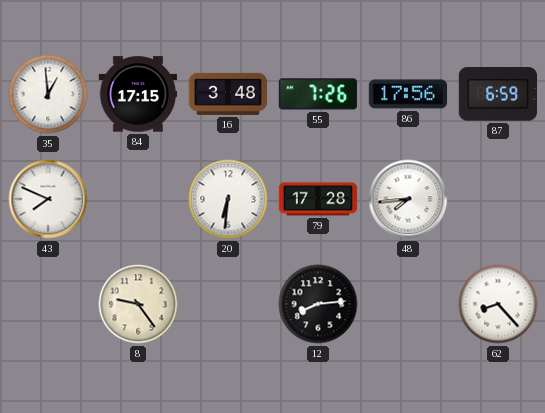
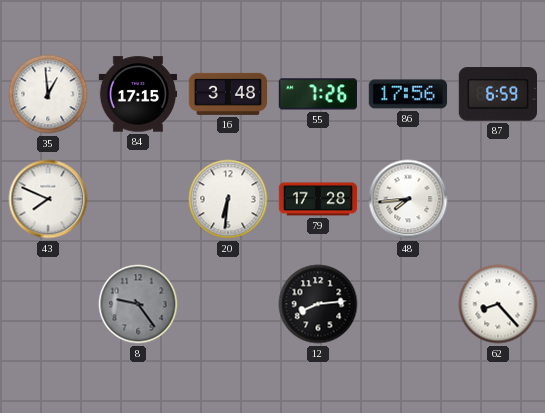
8 dial: cream -> grey
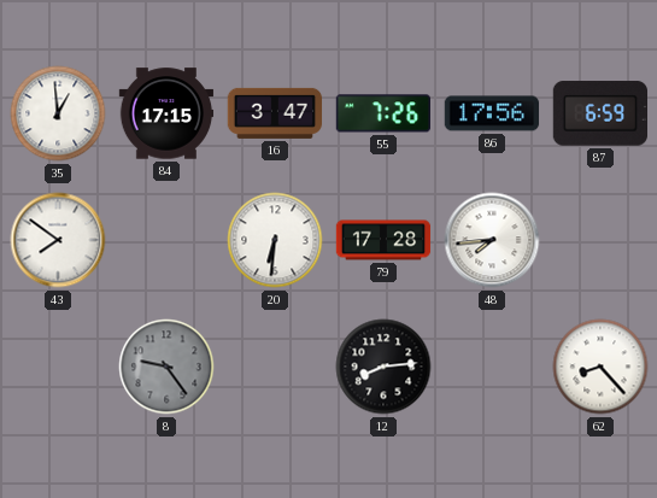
16: 3:48 -> 3:47
43: 7:49 -> 7:51
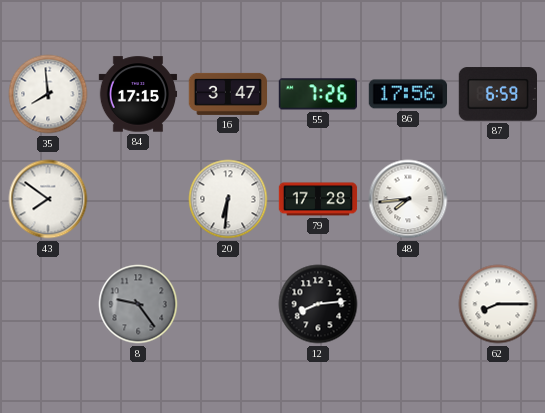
35: 12:59 -> 7:59
62: 8:23 -> 8:15
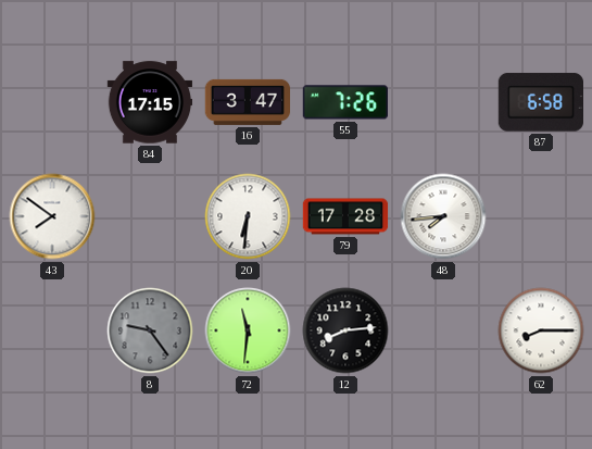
35: 7:59 -> none
86: 17:56 -> none
87: 6:59 -> 6:58
72: none -> 11:31
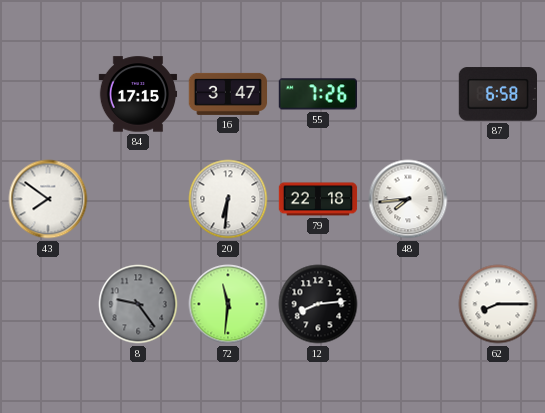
79: 17:28 -> 22:18
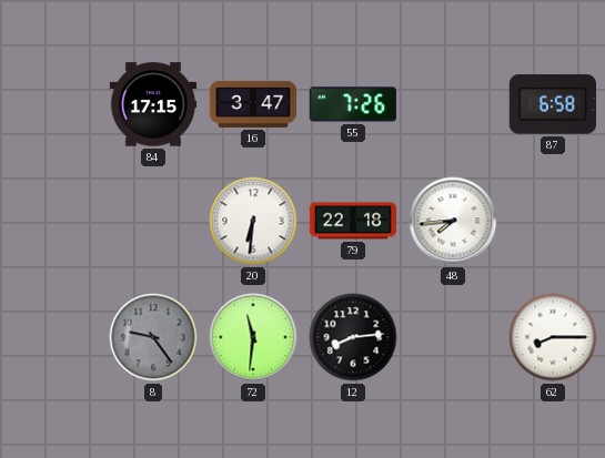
43: 7:51 -> none
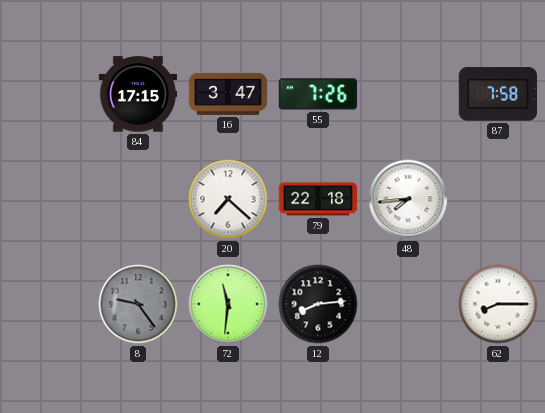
87: 6:58 -> 7:58
20: 6:31 -> 7:22
